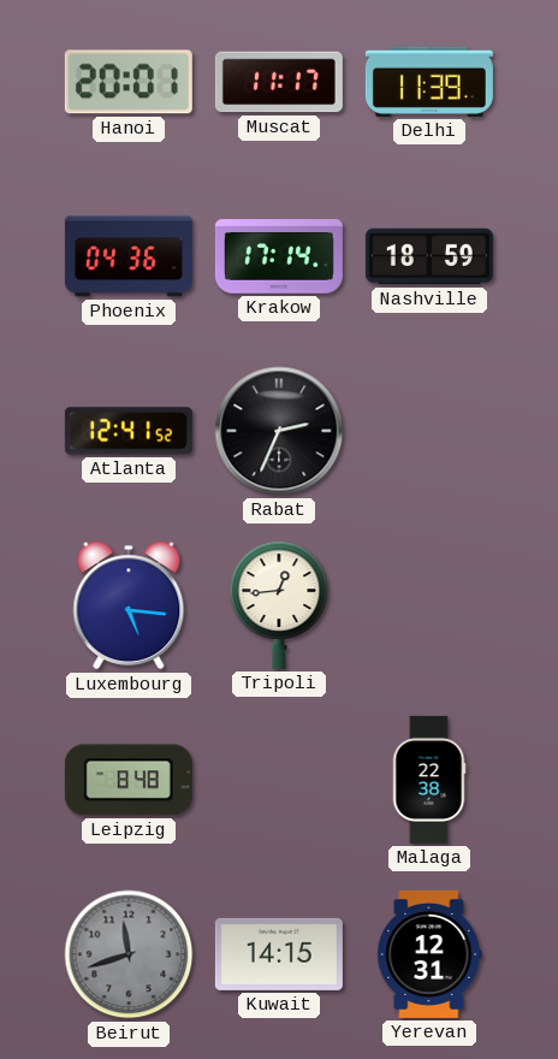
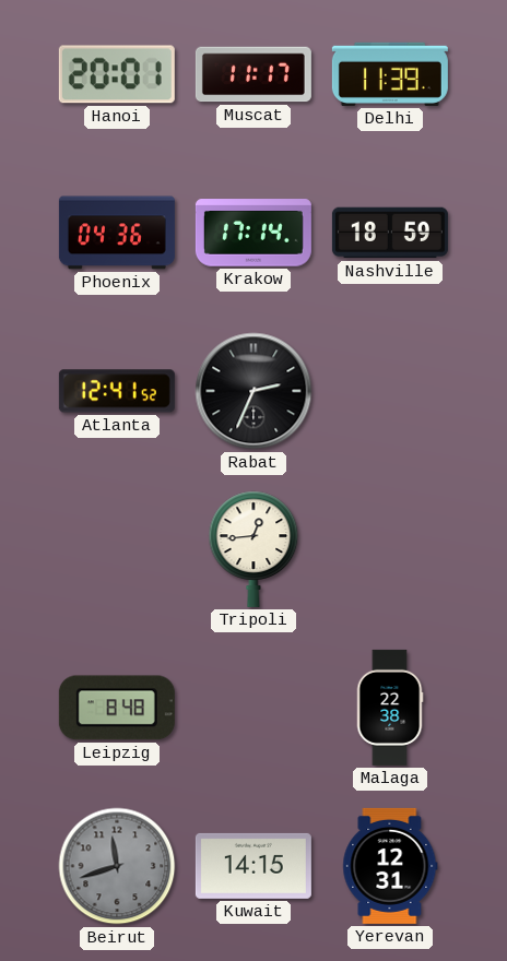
Luxembourg: 5:16 -> none
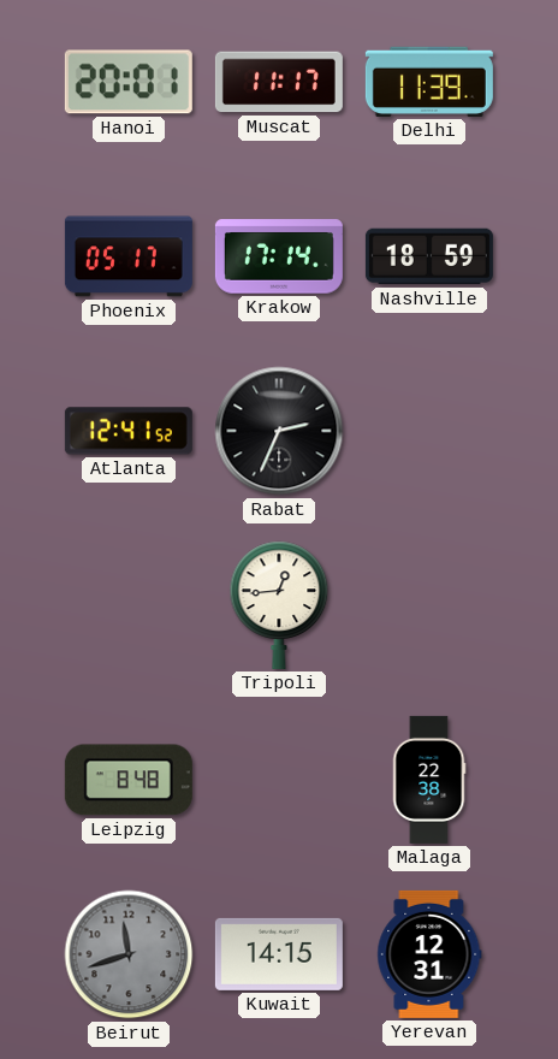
Phoenix: 04:36 -> 05:17
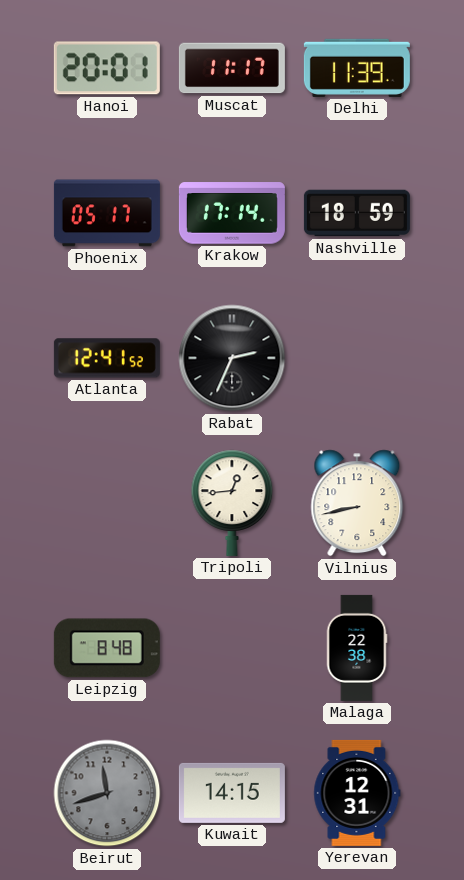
Vilnius: none -> 8:43
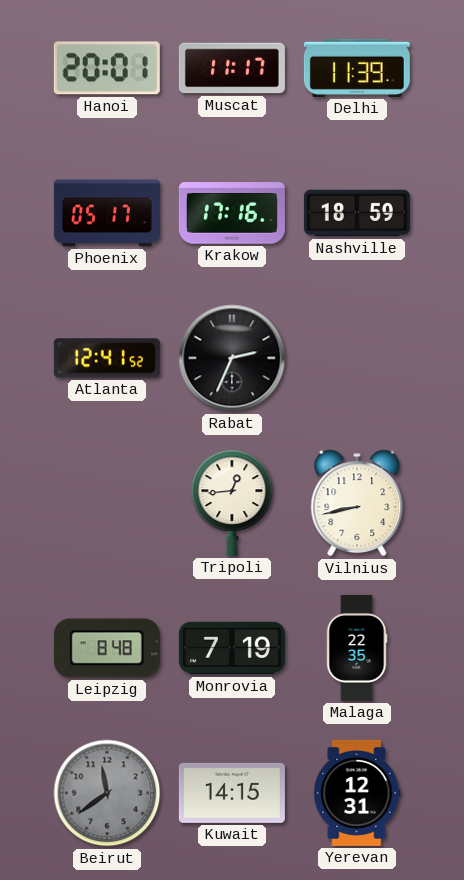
Krakow: 17:14 -> 17:16
Monrovia: none -> 7:19
Malaga: 22:38 -> 22:35
Beirut: 11:42 -> 11:39
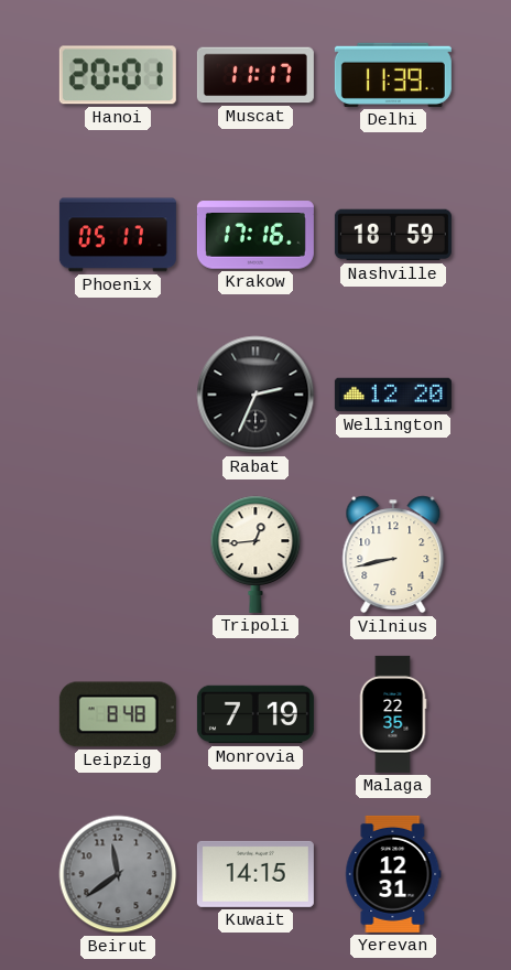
Atlanta: 12:41 -> none
Wellington: none -> 12:20
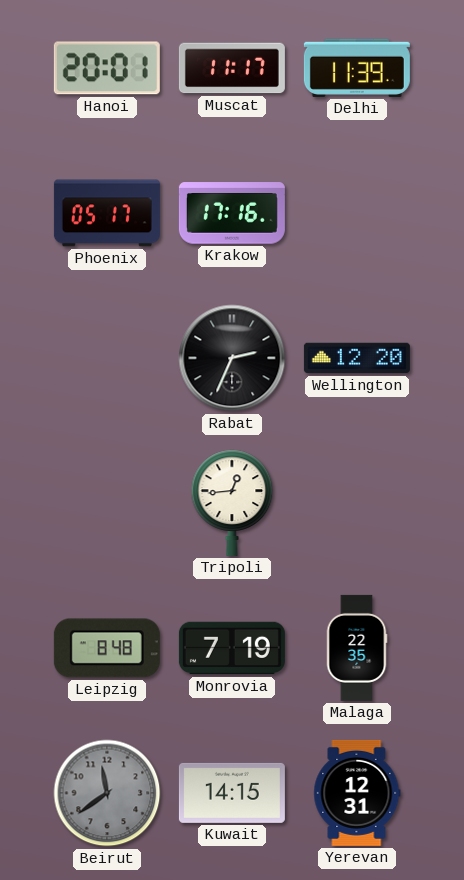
Nashville: 18:59 -> none
Vilnius: 8:43 -> none
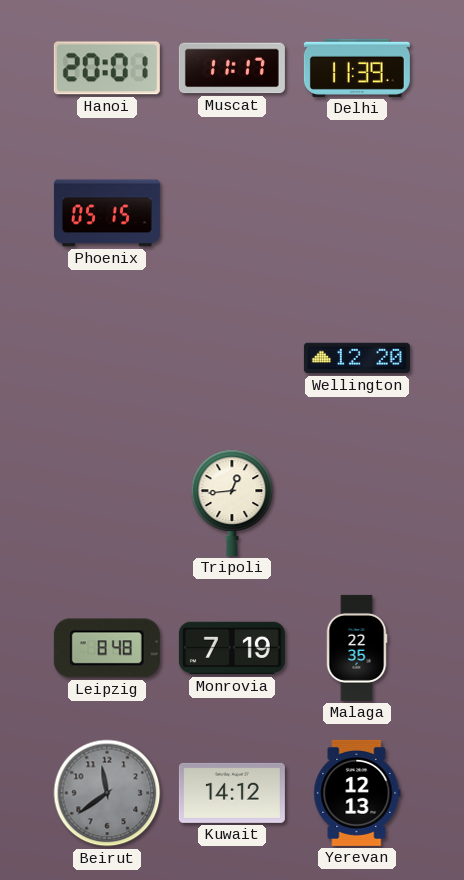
Phoenix: 05:17 -> 05:15
Krakow: 17:16 -> none
Rabat: 2:34 -> none
Kuwait: 14:15 -> 14:12
Yerevan: 12:31 -> 12:13
